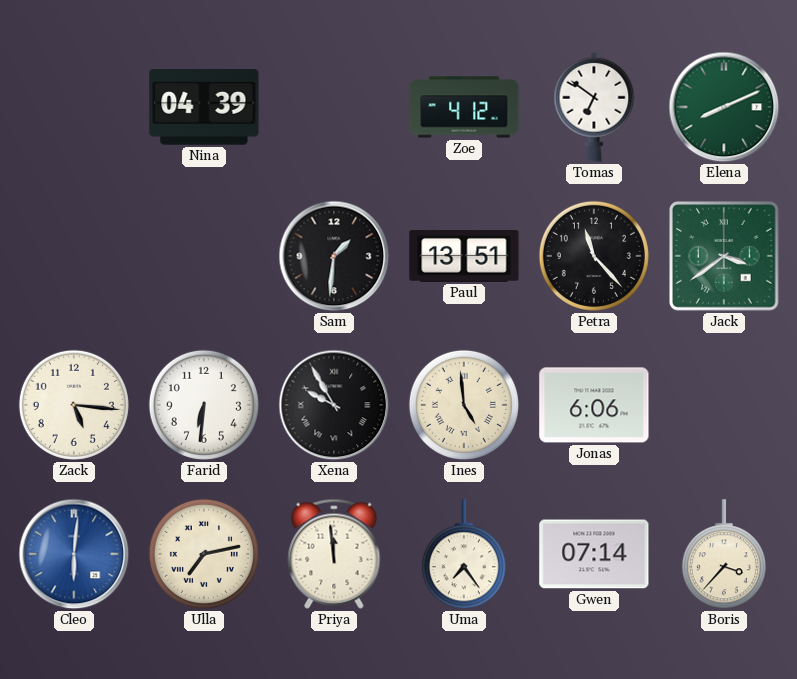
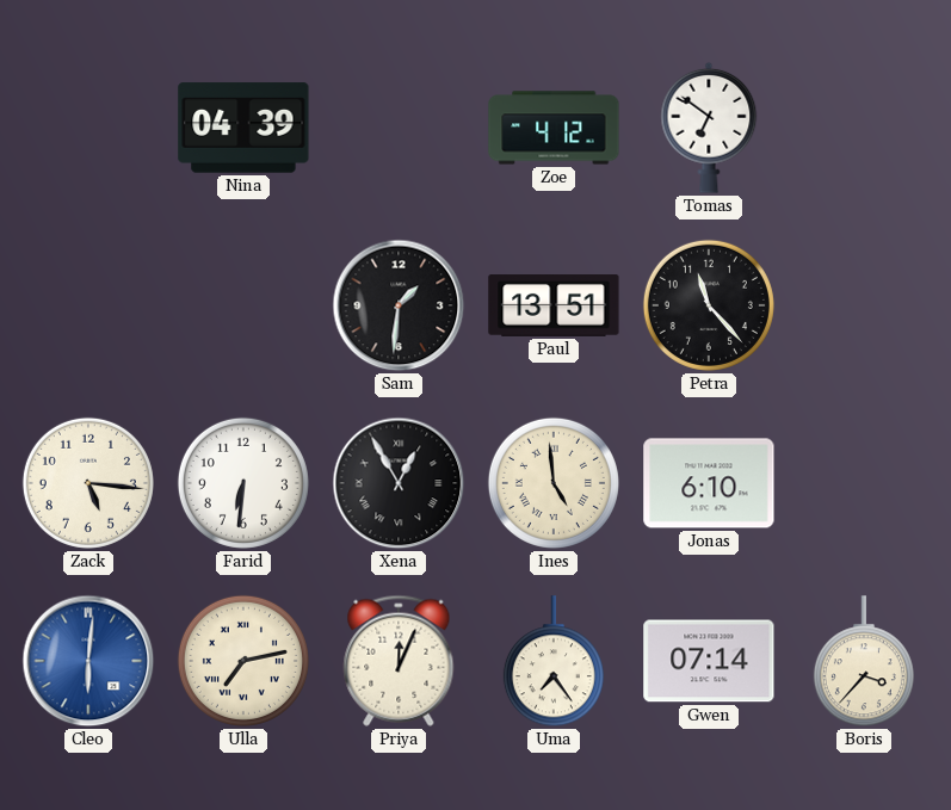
Elena: 8:11 -> none
Jack: 3:39 -> none
Xena: 9:55 -> 12:55
Jonas: 6:06 -> 6:10
Priya: 11:59 -> 12:04
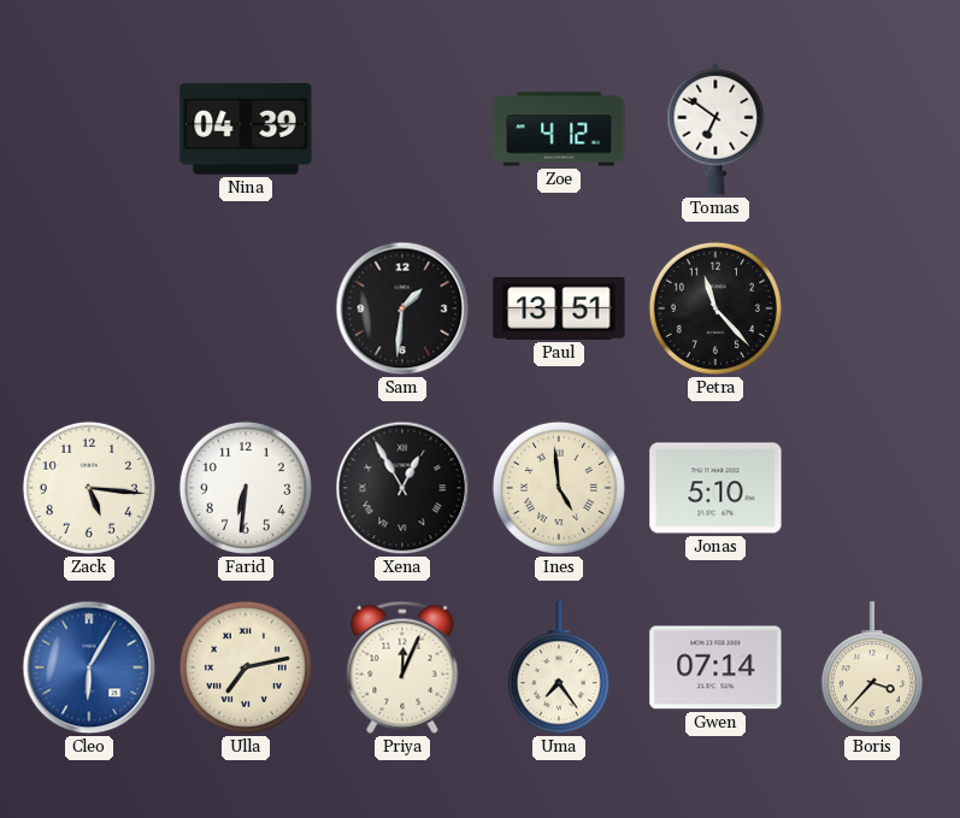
Jonas: 6:10 -> 5:10
Cleo: 6:01 -> 6:05
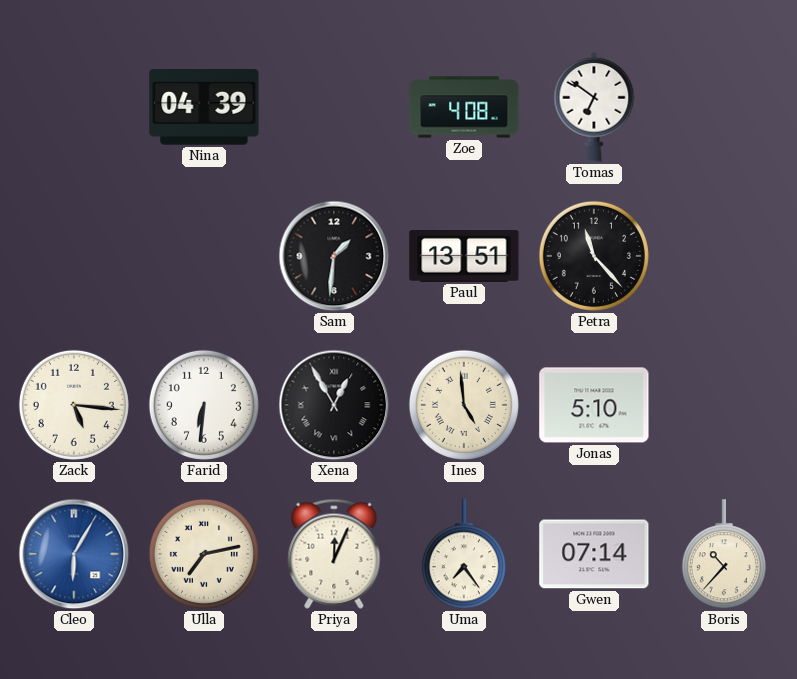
Zoe: 4:12 -> 4:08
Boris: 3:37 -> 10:37
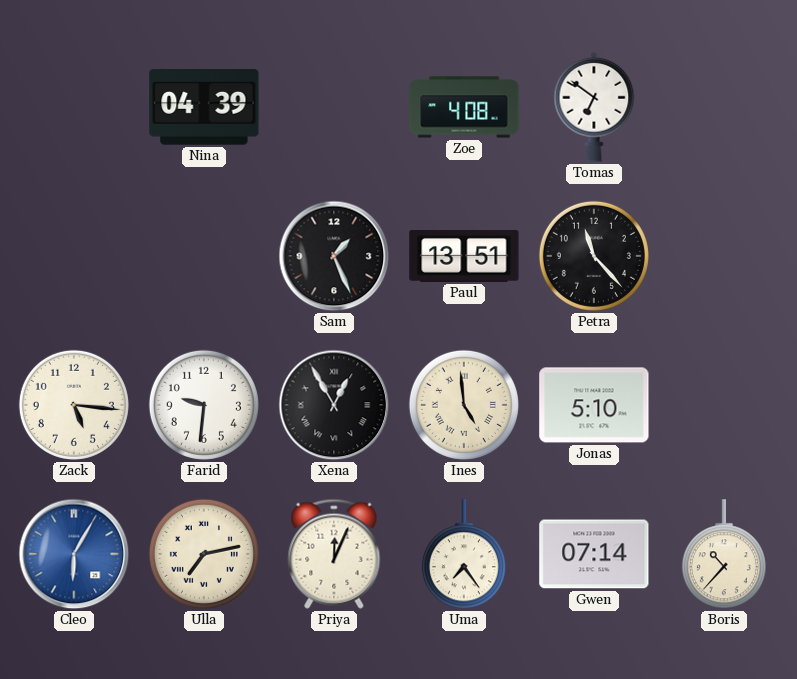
Sam: 1:31 -> 1:26
Farid: 6:31 -> 9:31
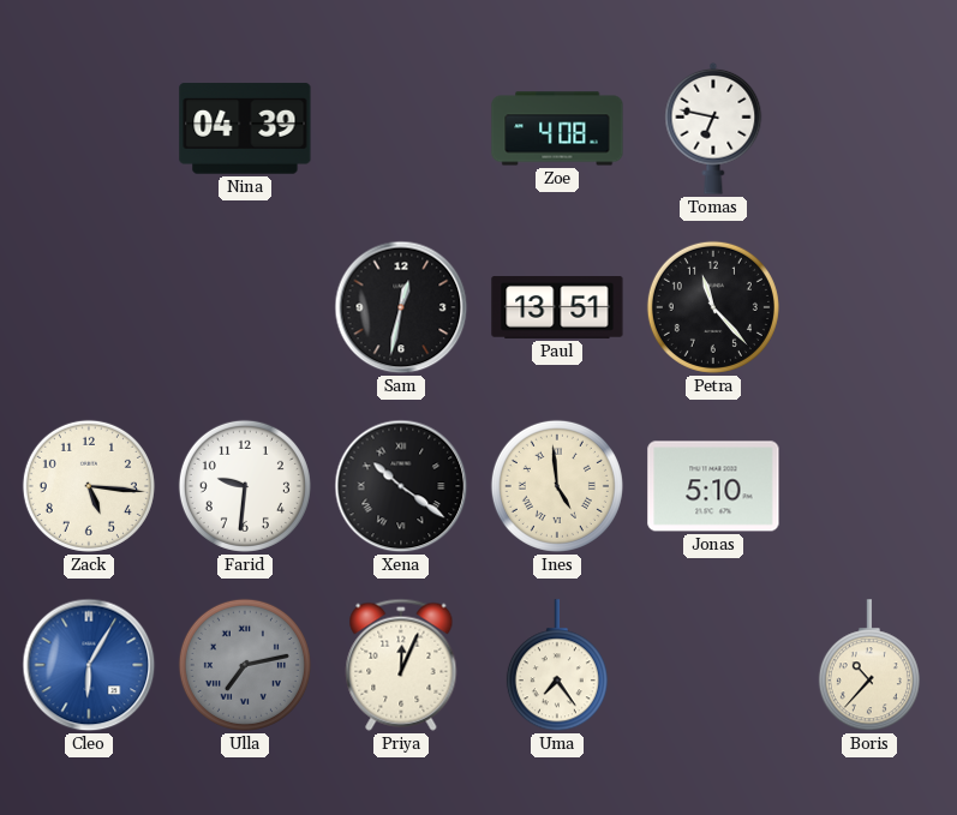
Tomas: 6:51 -> 6:47
Sam: 1:26 -> 12:32
Xena: 12:55 -> 10:21
Ulla dial: cream -> grey
Gwen: 07:14 -> none
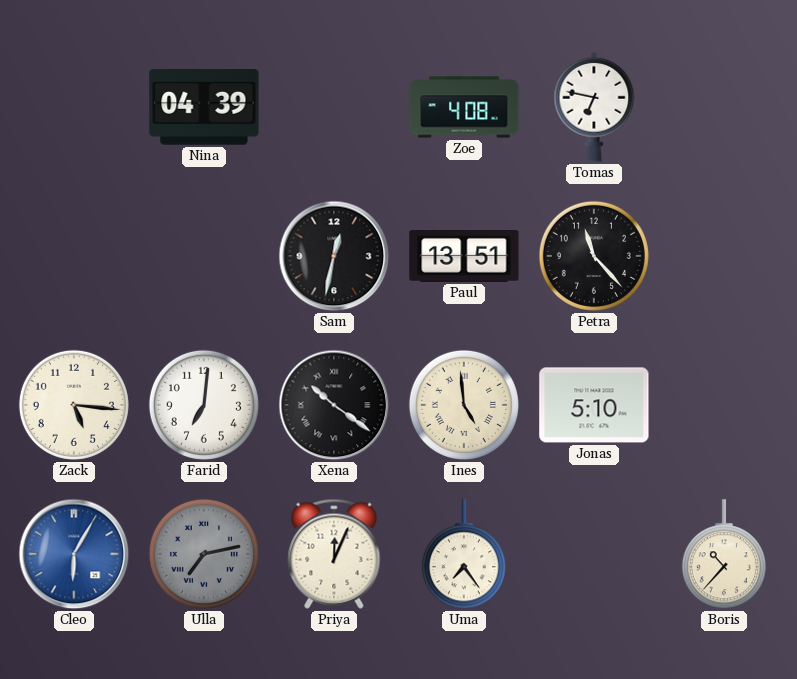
Farid: 9:31 -> 7:01
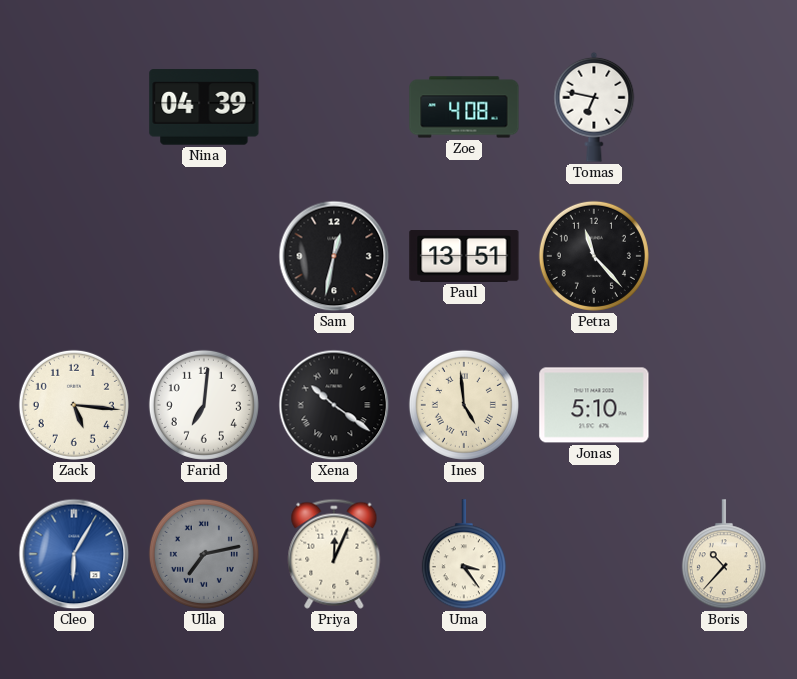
Uma: 7:24 -> 3:24
